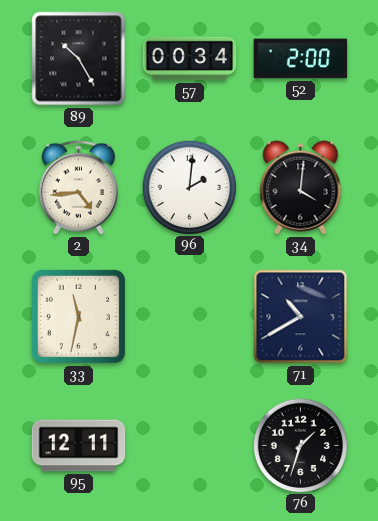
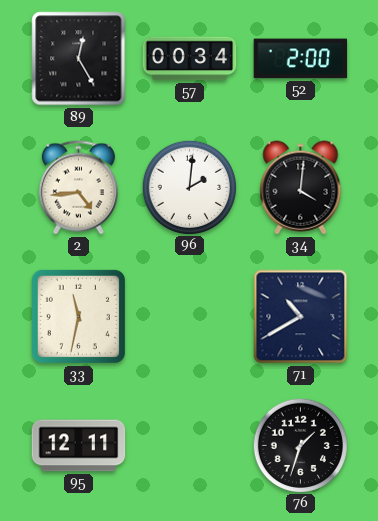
89: 10:25 -> 12:25
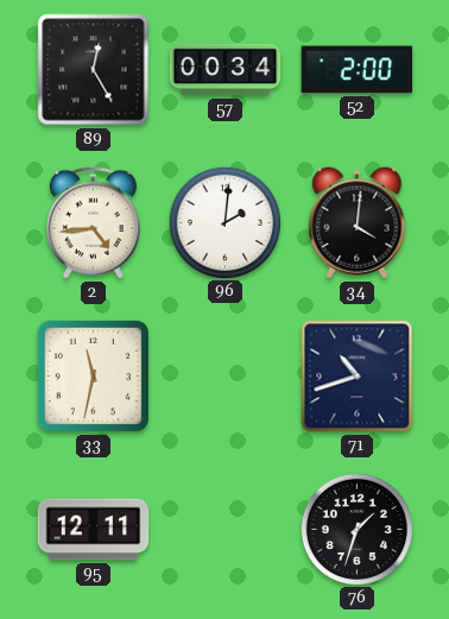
71: 10:40 -> 10:42
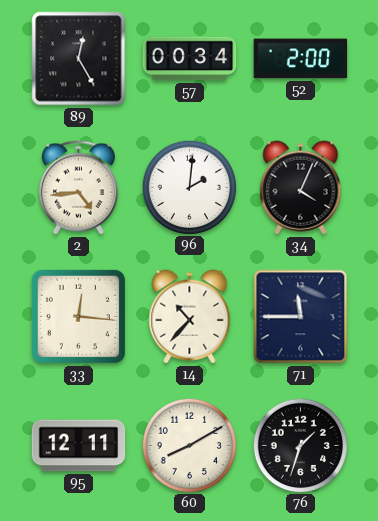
34: 4:01 -> 4:04
33: 11:32 -> 12:16
14: none -> 10:37
71: 10:42 -> 11:45
60: none -> 8:10
